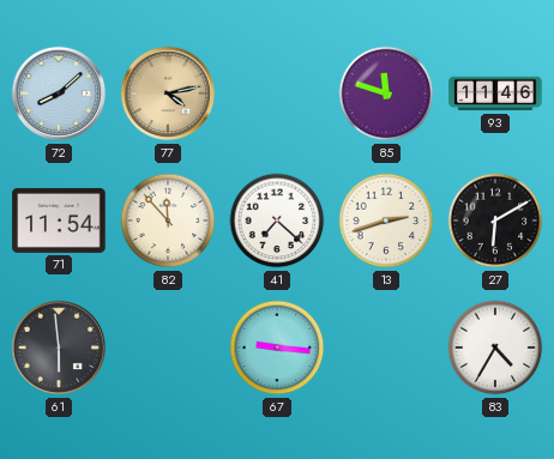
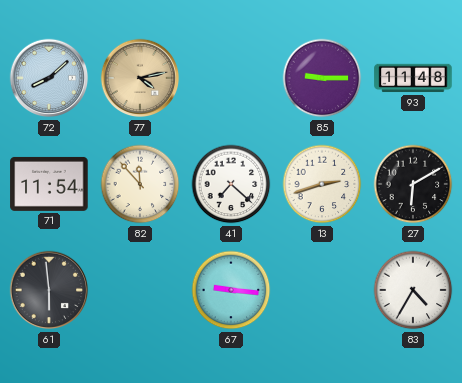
85: 11:48 -> 9:15
93: 11:46 -> 11:48
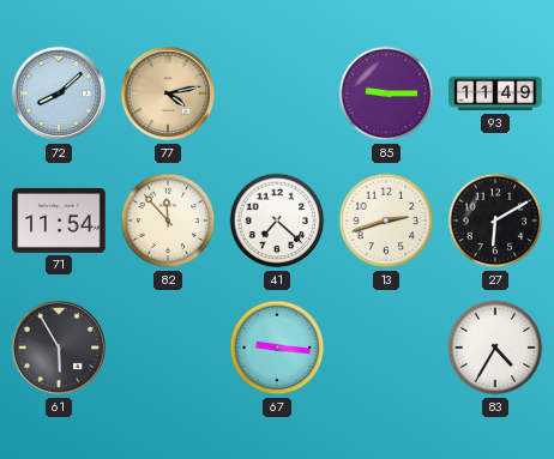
93: 11:48 -> 11:49
61: 5:59 -> 5:55
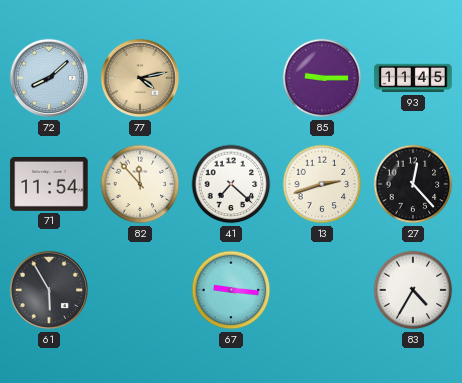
93: 11:49 -> 11:45
27: 6:10 -> 12:23
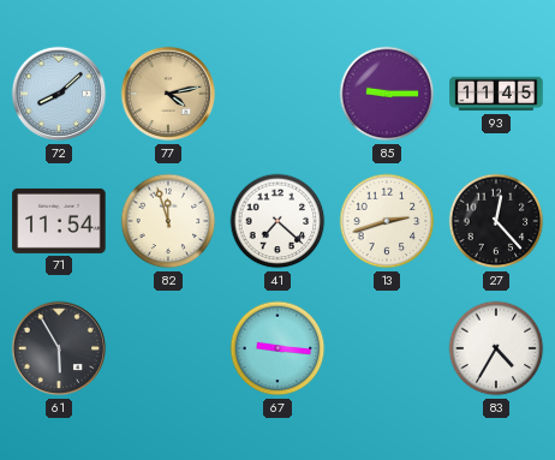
82: 11:53 -> 11:57
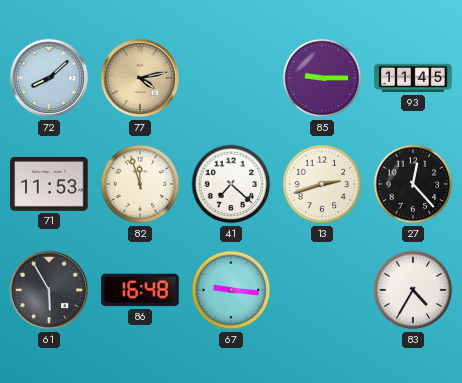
71: 11:54 -> 11:53
86: none -> 16:48
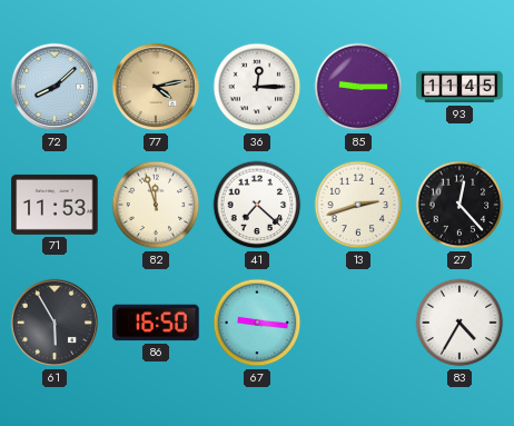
36: none -> 12:15
86: 16:48 -> 16:50
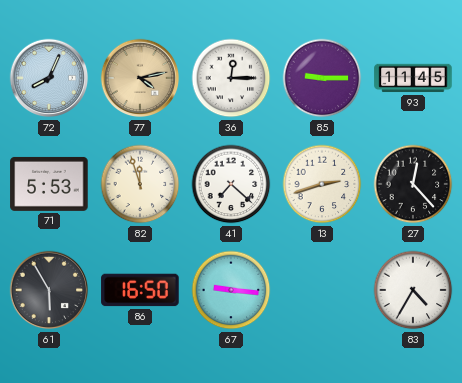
72: 8:08 -> 8:04
71: 11:53 -> 5:53
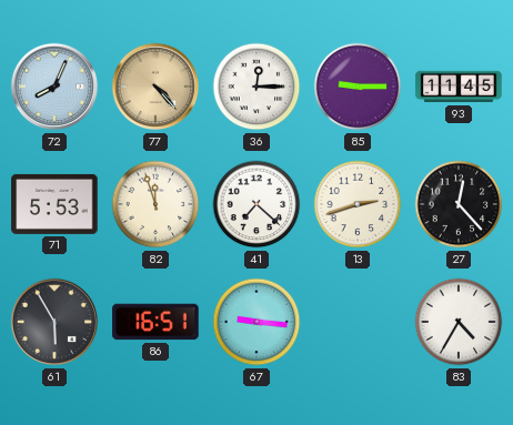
77: 4:13 -> 4:23
86: 16:50 -> 16:51
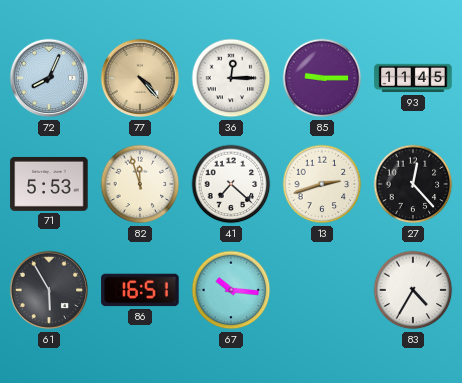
67: 9:16 -> 10:16
